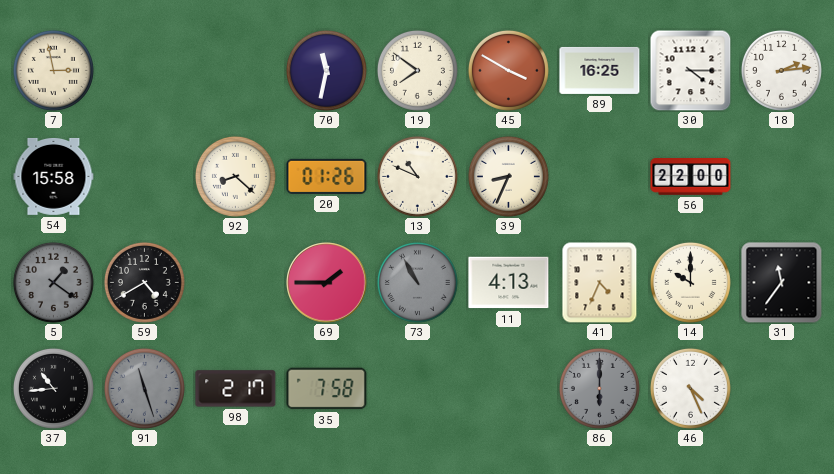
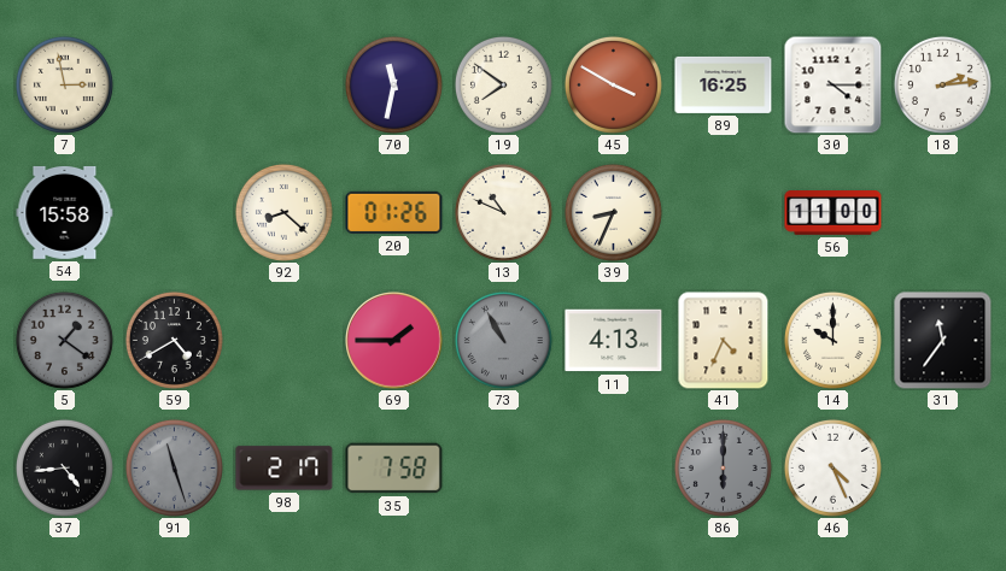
56: 22:00 -> 11:00
37: 10:44 -> 4:44
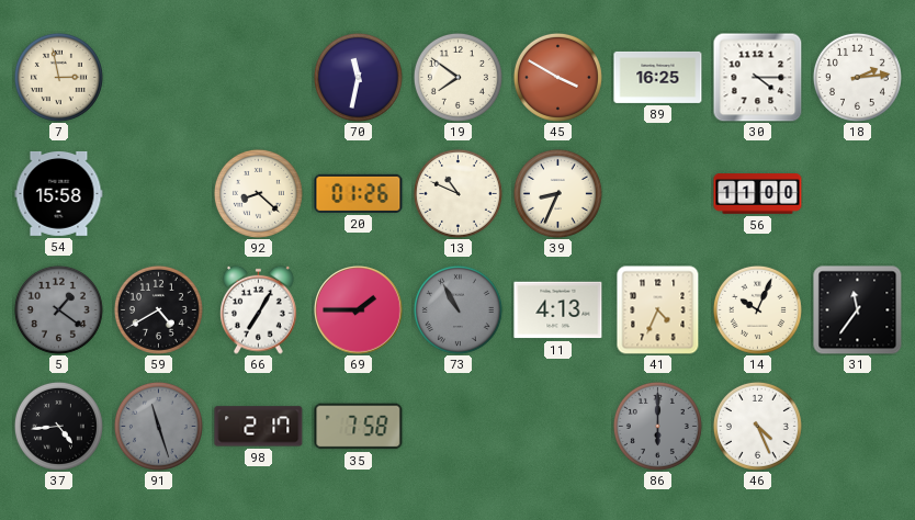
66: none -> 7:05
14: 10:00 -> 10:04
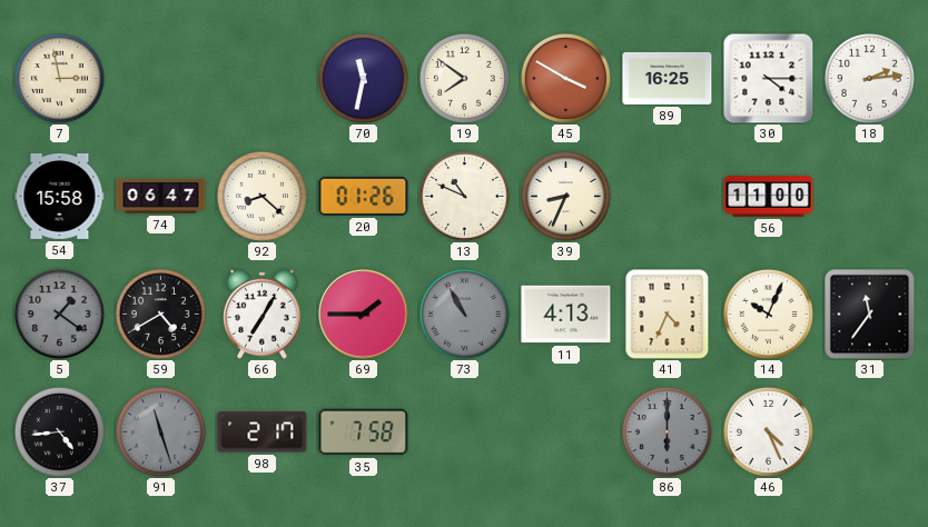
74: none -> 06:47
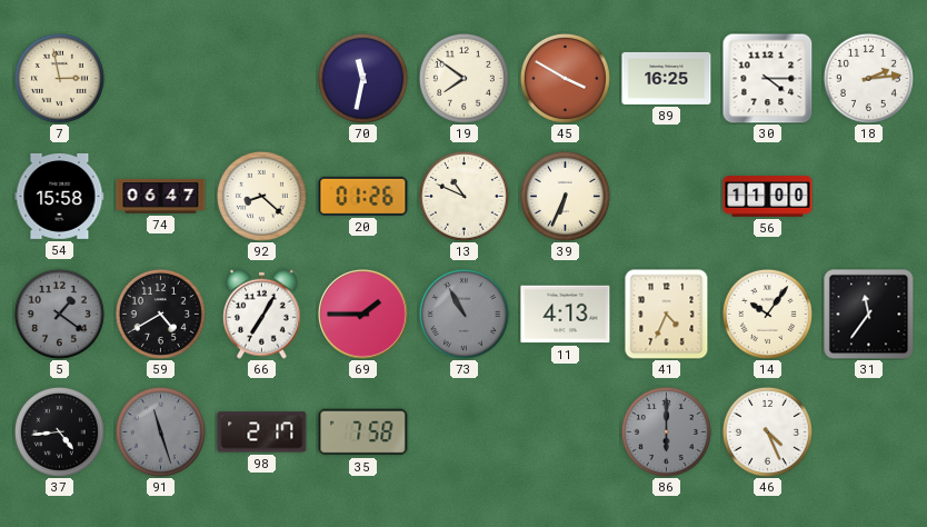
39: 8:34 -> 6:34
14: 10:04 -> 10:06
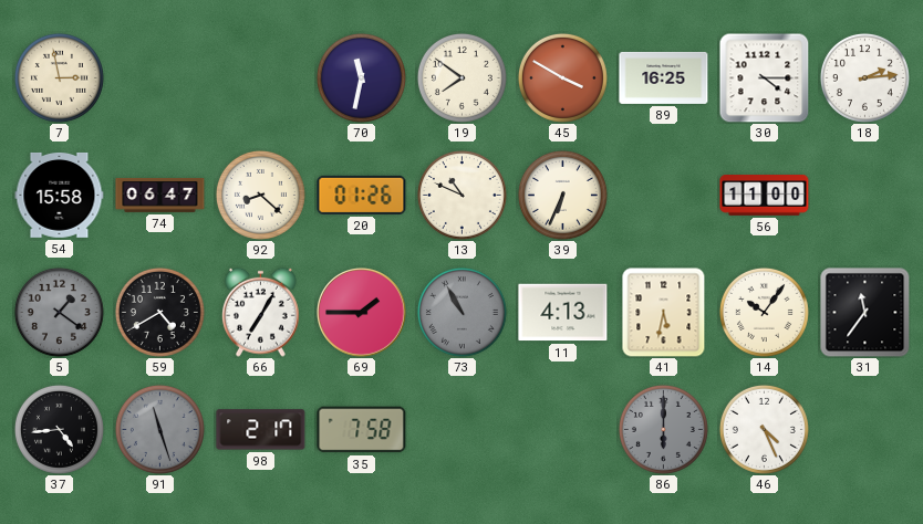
41: 4:34 -> 5:32
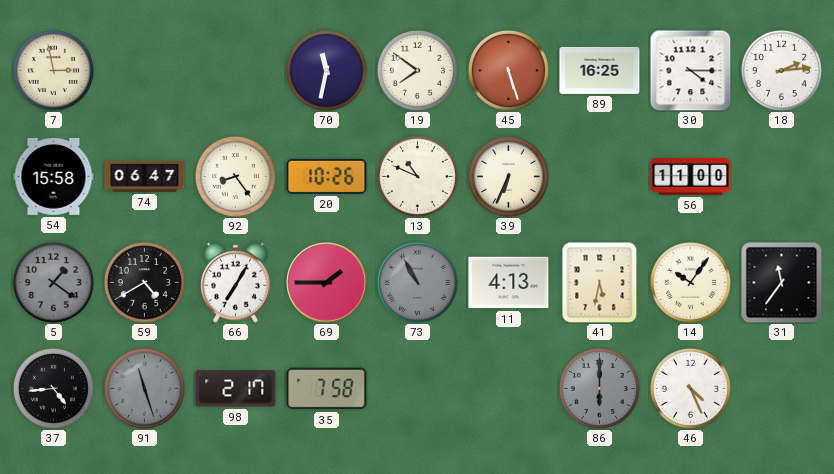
45: 3:50 -> 5:27
92: 8:22 -> 8:24
20: 01:26 -> 10:26
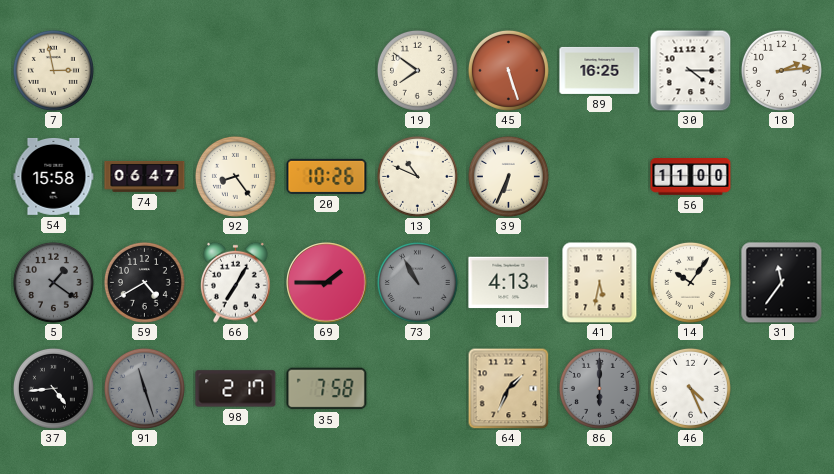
70: 11:32 -> none
64: none -> 1:34
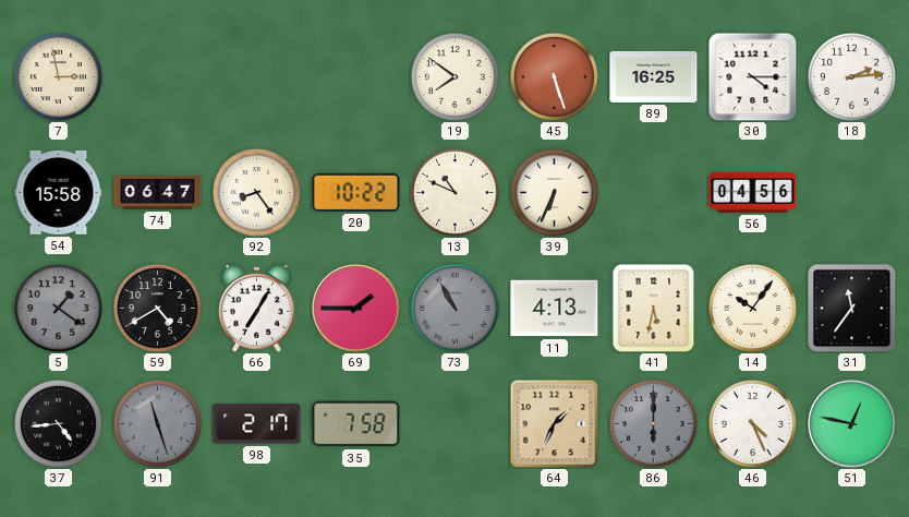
20: 10:26 -> 10:22
56: 11:00 -> 04:56
51: none -> 12:47
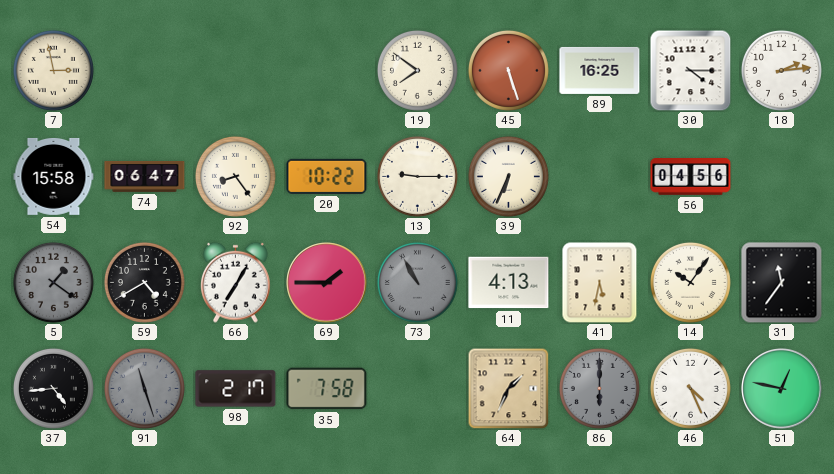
13: 10:49 -> 9:15
